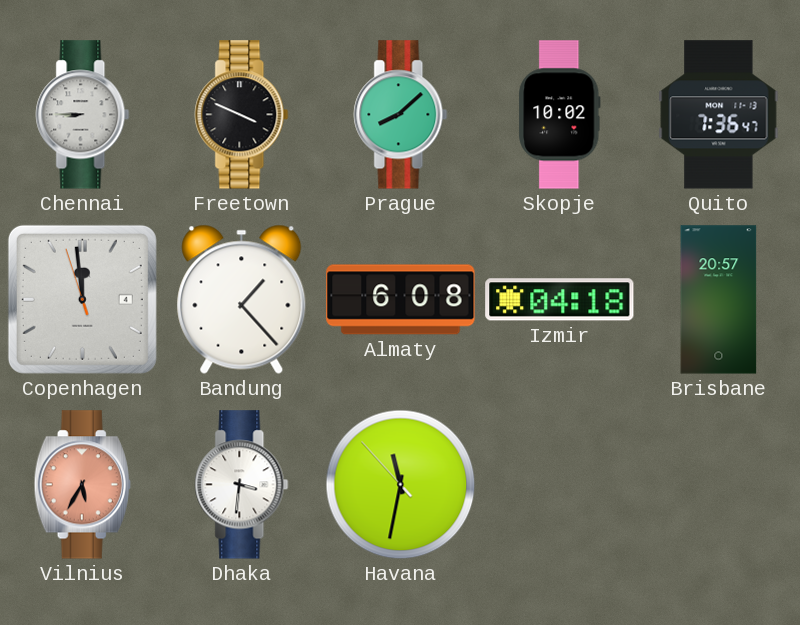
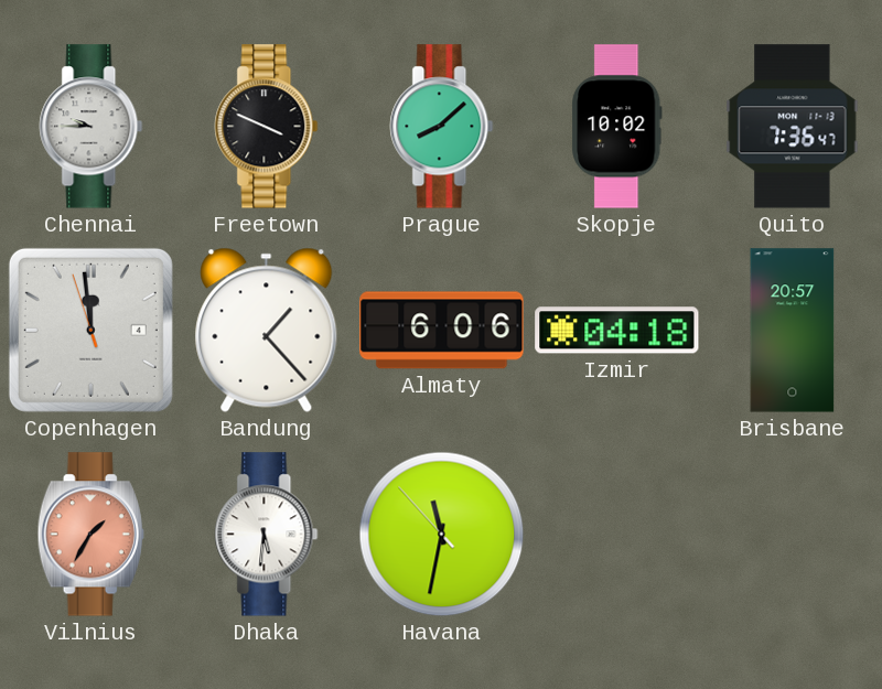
Chennai: 8:45 -> 9:45
Almaty: 6:08 -> 6:06
Vilnius: 5:35 -> 1:35
Dhaka: 3:31 -> 5:31
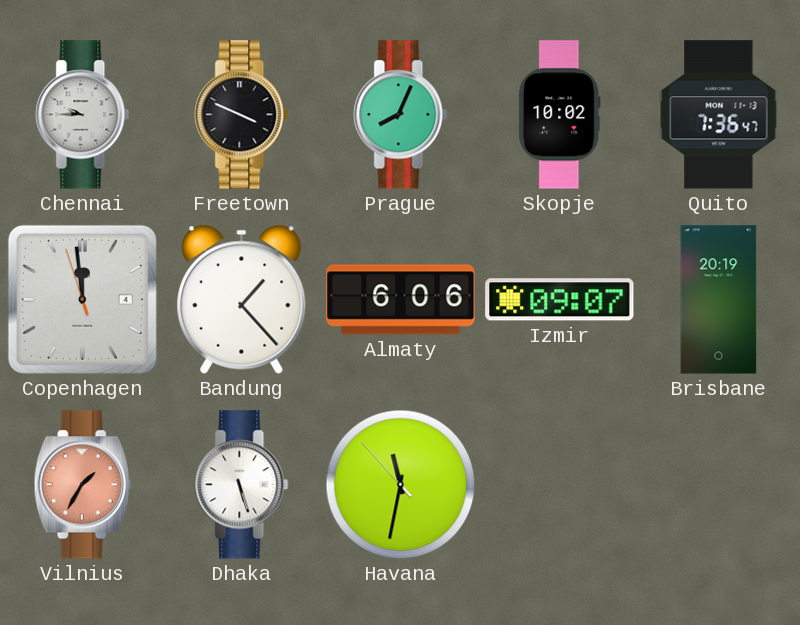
Prague: 8:08 -> 8:04
Izmir: 04:18 -> 09:07
Brisbane: 20:57 -> 20:19
Dhaka: 5:31 -> 5:27
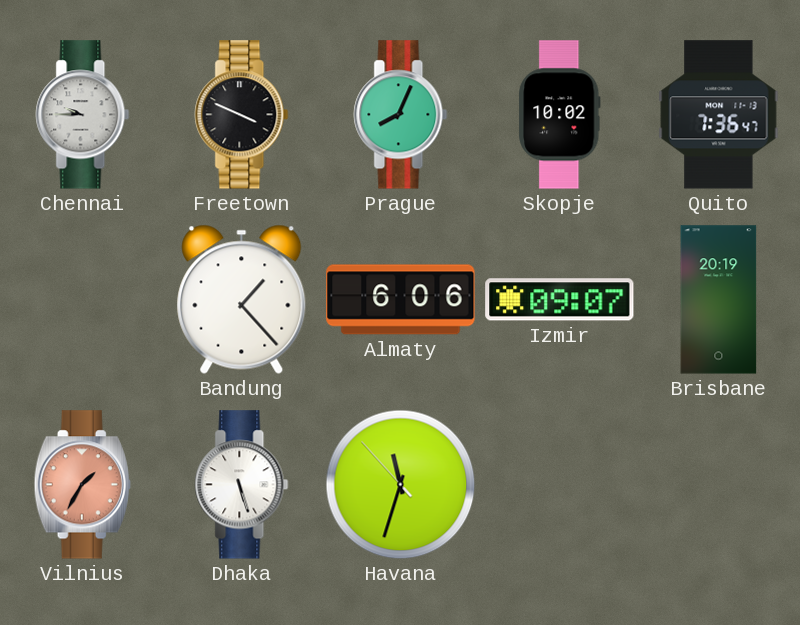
Copenhagen: 11:58 -> none
Havana: 11:31 -> 11:32
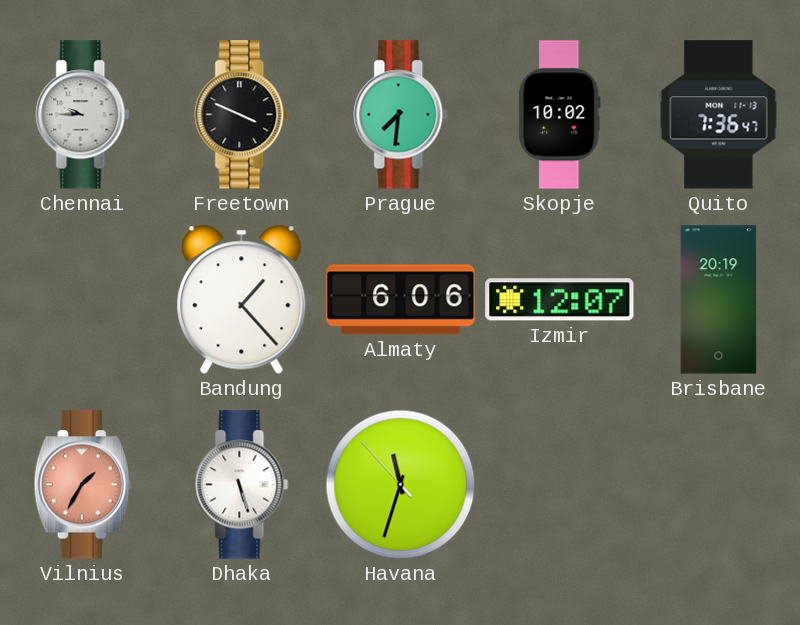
Prague: 8:04 -> 7:31
Izmir: 09:07 -> 12:07
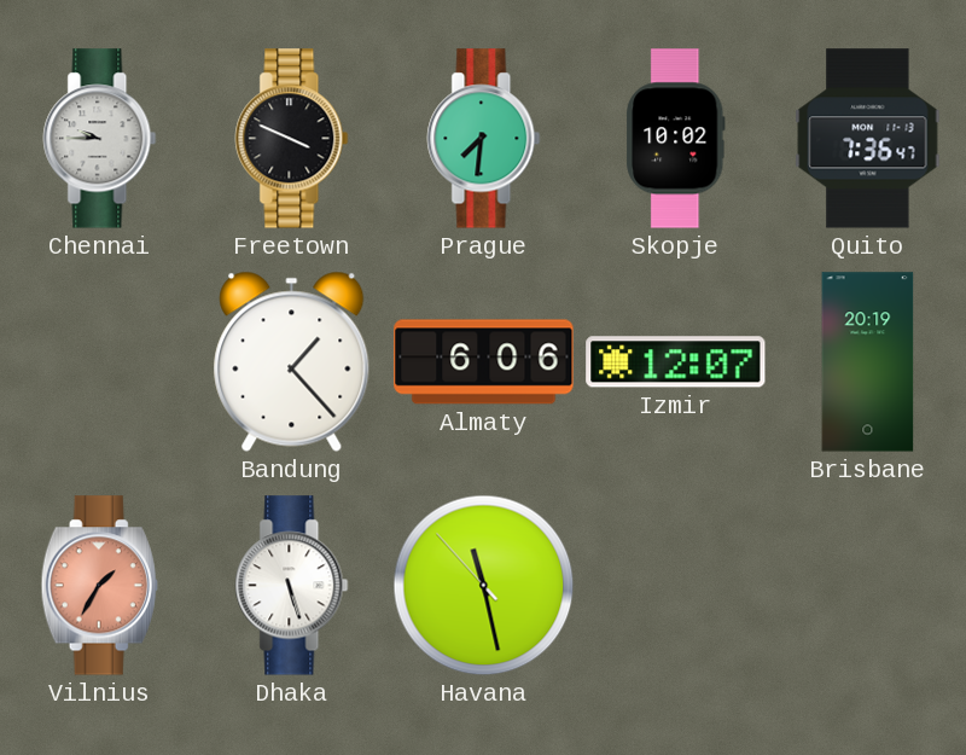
Havana: 11:32 -> 11:27
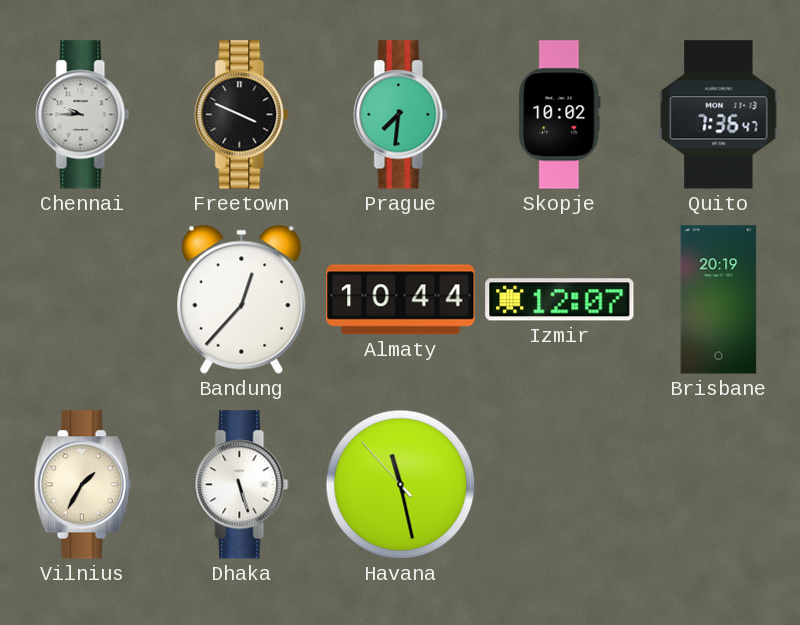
Bandung: 1:23 -> 12:37
Almaty: 6:06 -> 10:44
Vilnius dial: salmon -> cream
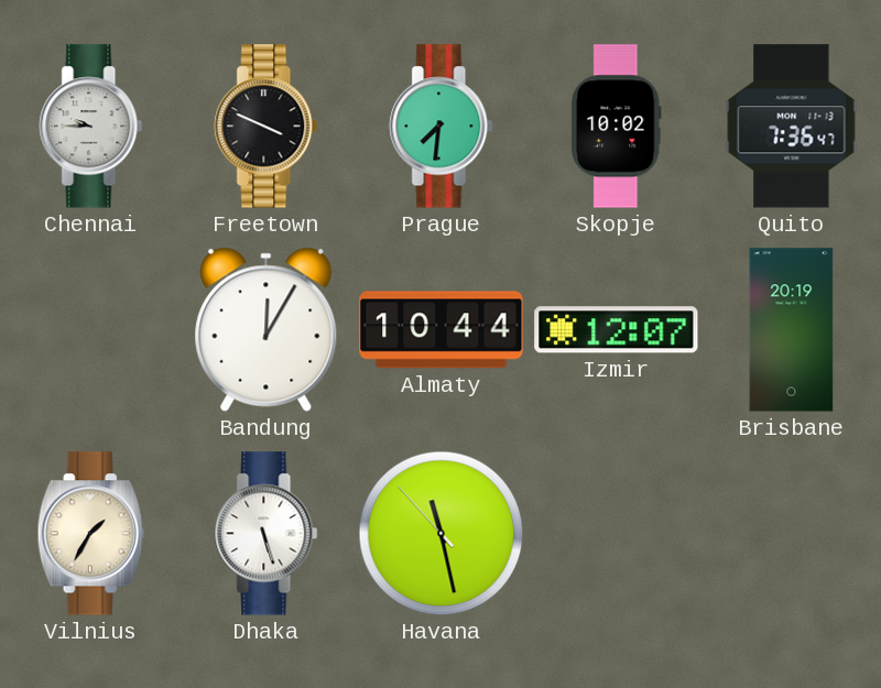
Bandung: 12:37 -> 12:05
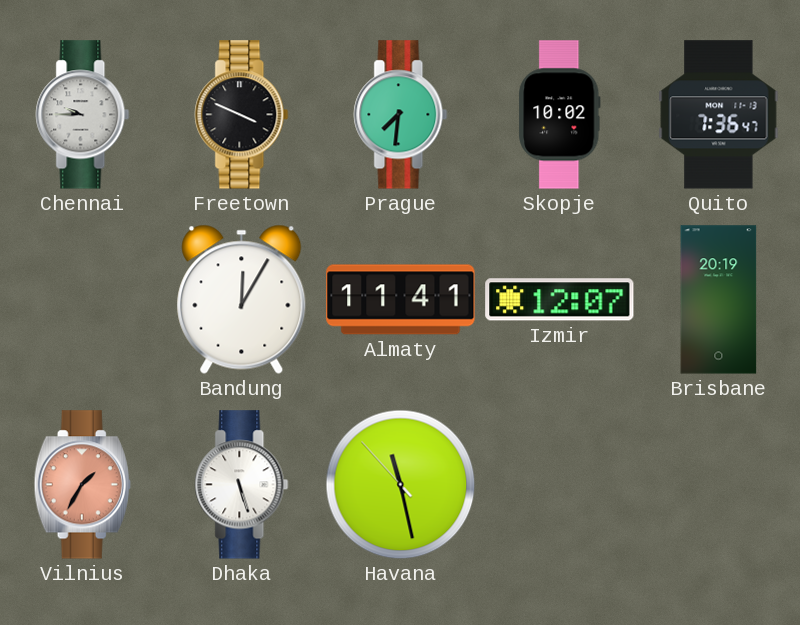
Almaty: 10:44 -> 11:41
Vilnius dial: cream -> salmon
